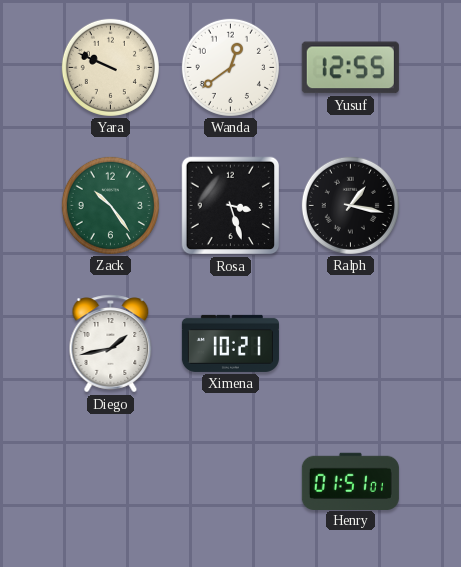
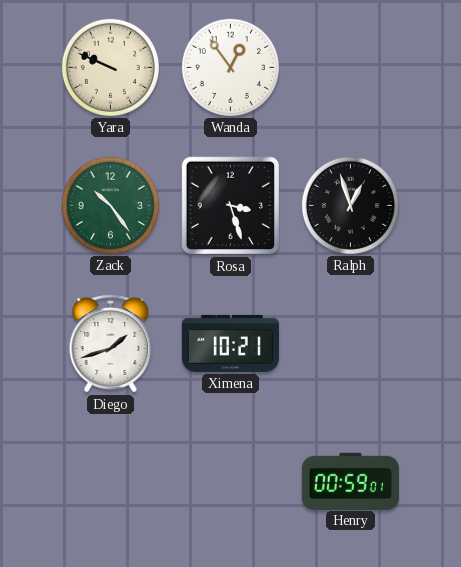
Wanda: 12:39 -> 12:54
Yusuf: 12:55 -> none
Ralph: 1:17 -> 12:57
Diego: 1:43 -> 1:42
Henry: 01:51 -> 00:59
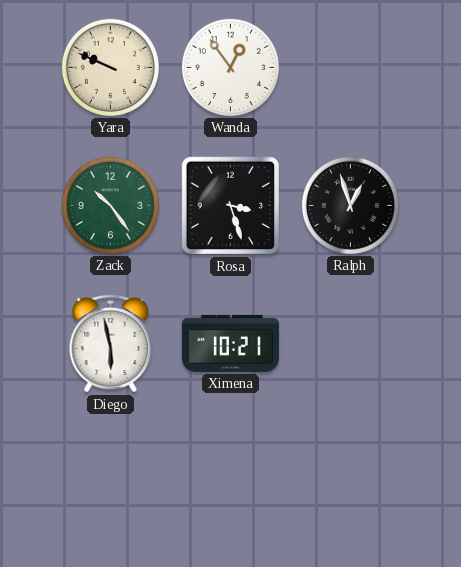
Diego: 1:42 -> 5:58
Henry: 00:59 -> none
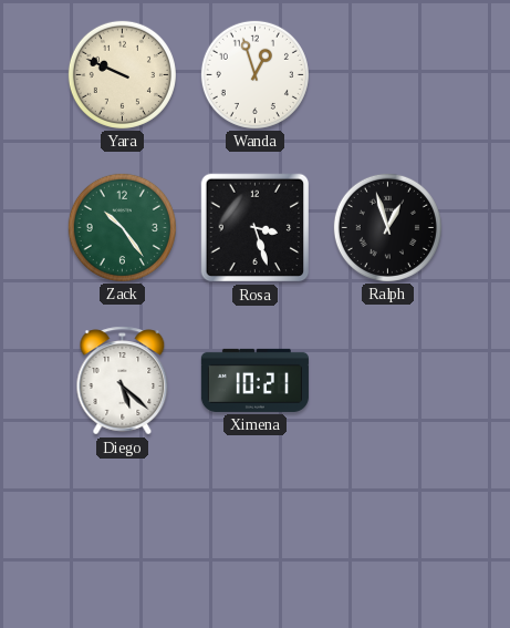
Wanda: 12:54 -> 12:57
Diego: 5:58 -> 5:22
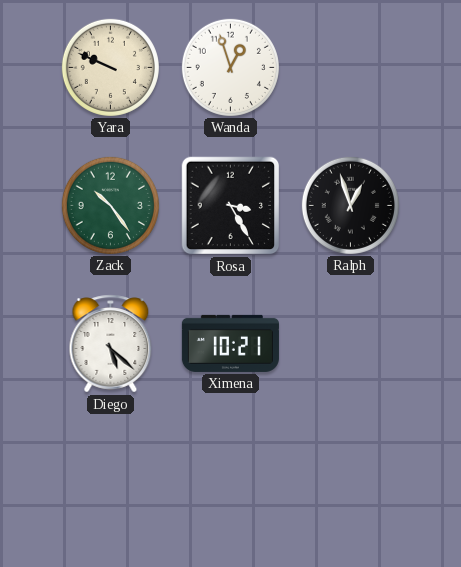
Rosa: 3:27 -> 3:25
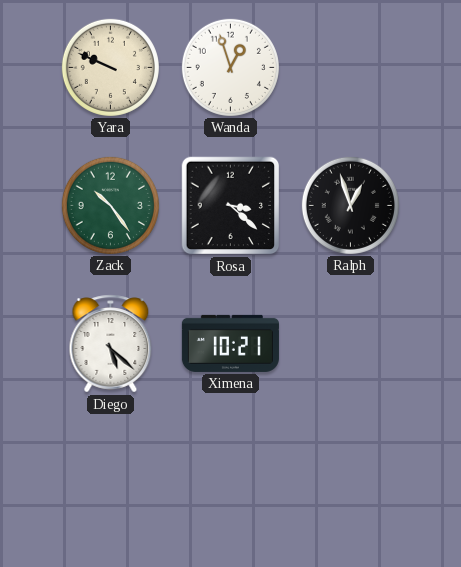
Rosa: 3:25 -> 3:22
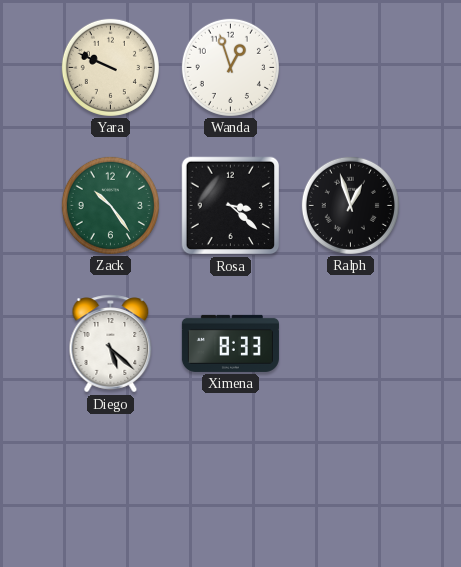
Ximena: 10:21 -> 8:33
